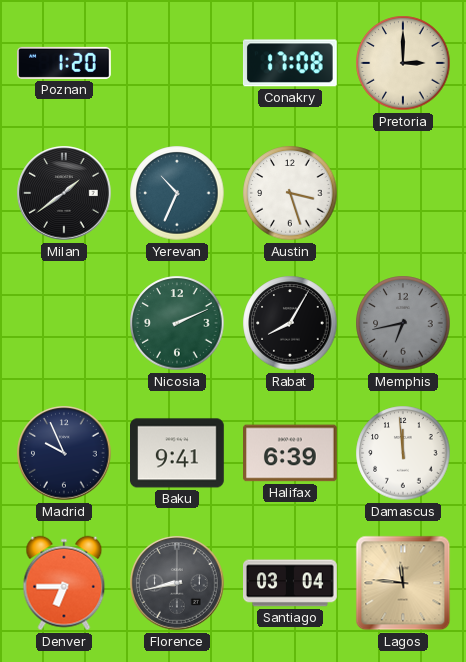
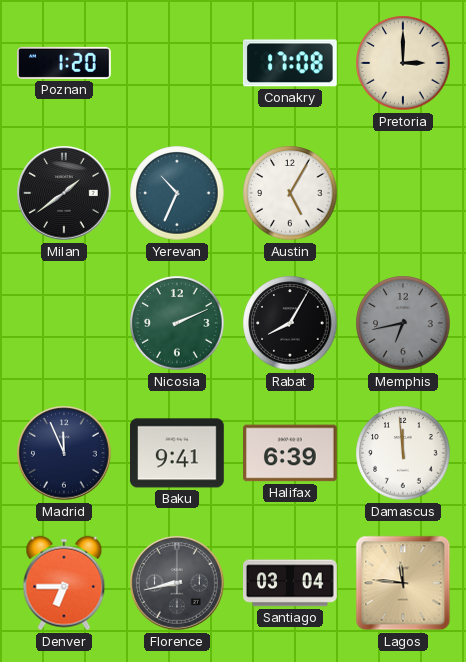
Austin: 3:27 -> 5:05
Madrid: 9:56 -> 11:56
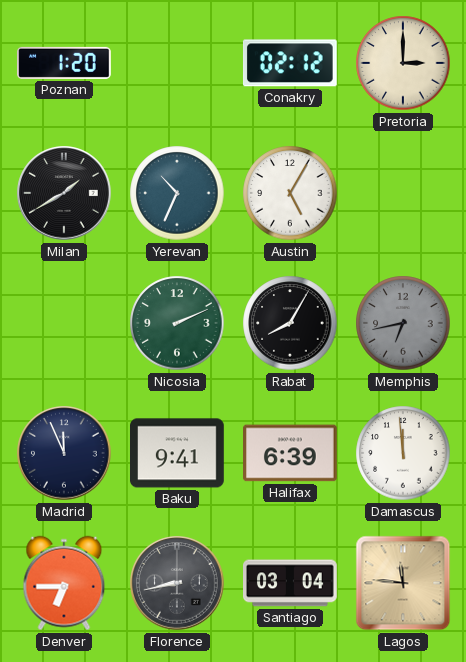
Conakry: 17:08 -> 02:12
Milan: 1:39 -> 1:40
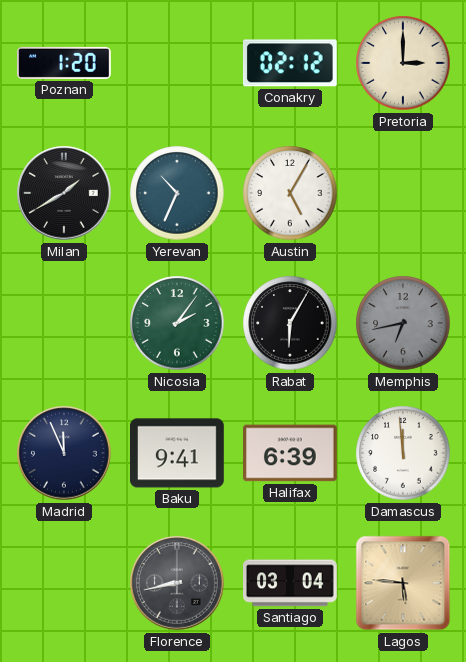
Nicosia: 2:11 -> 2:06
Rabat: 8:05 -> 6:05
Denver: 6:45 -> none
Lagos: 11:46 -> 5:46
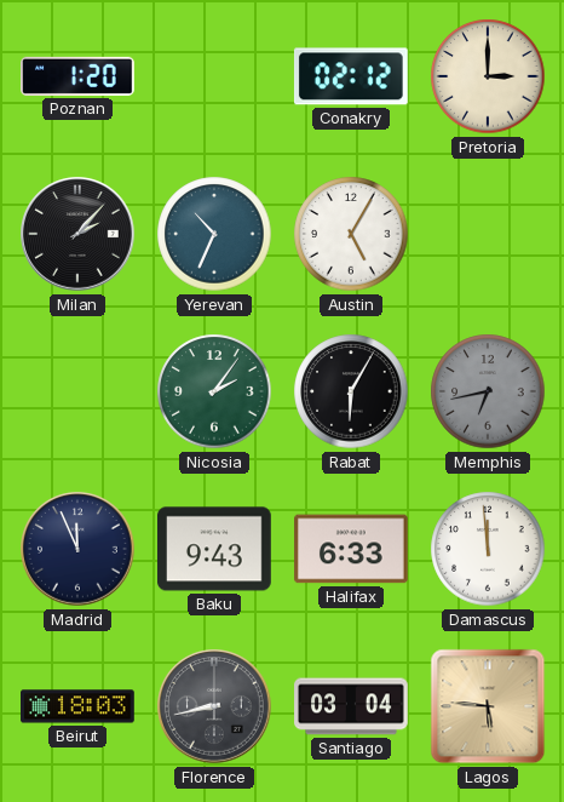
Milan: 1:40 -> 2:07
Baku: 9:41 -> 9:43
Halifax: 6:39 -> 6:33
Beirut: none -> 18:03
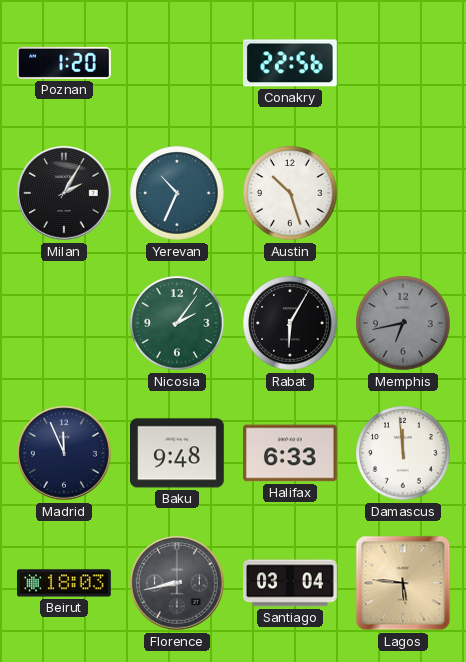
Conakry: 02:12 -> 22:56
Pretoria: 3:00 -> none
Milan: 2:07 -> 2:05
Austin: 5:05 -> 10:27
Baku: 9:43 -> 9:48
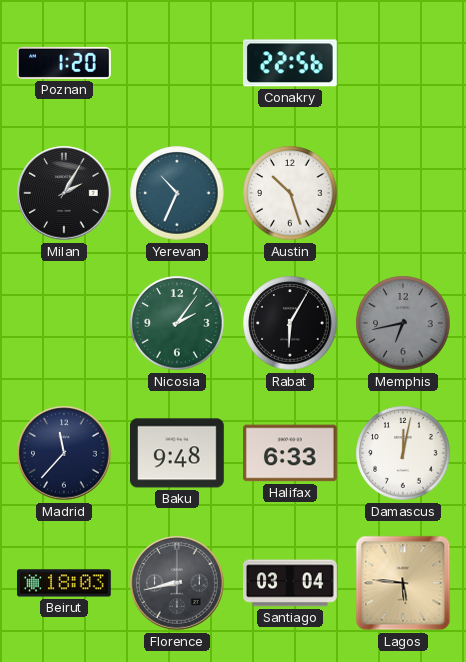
Madrid: 11:56 -> 11:37
Damascus: 11:59 -> 12:02
